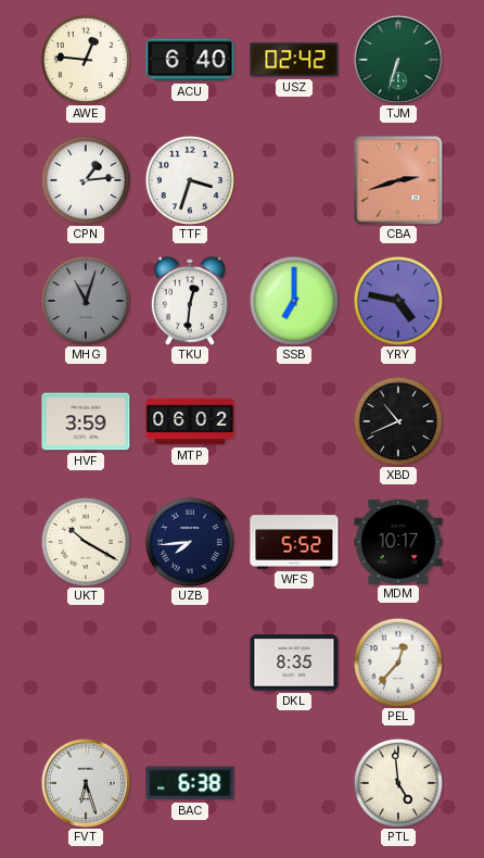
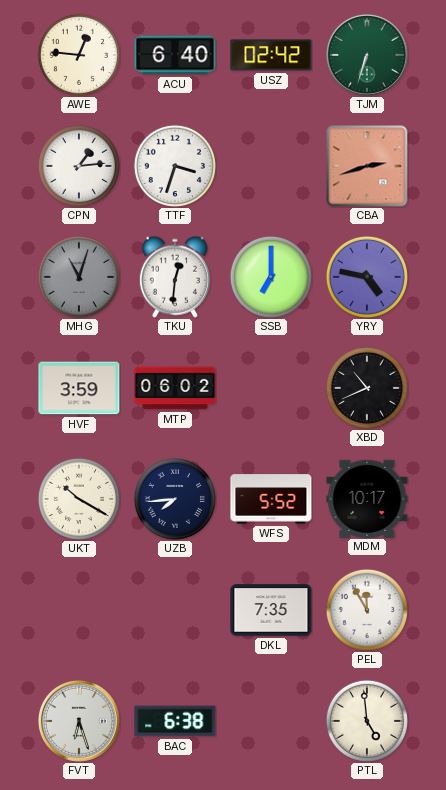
DKL: 8:35 -> 7:35
PEL: 12:37 -> 11:55
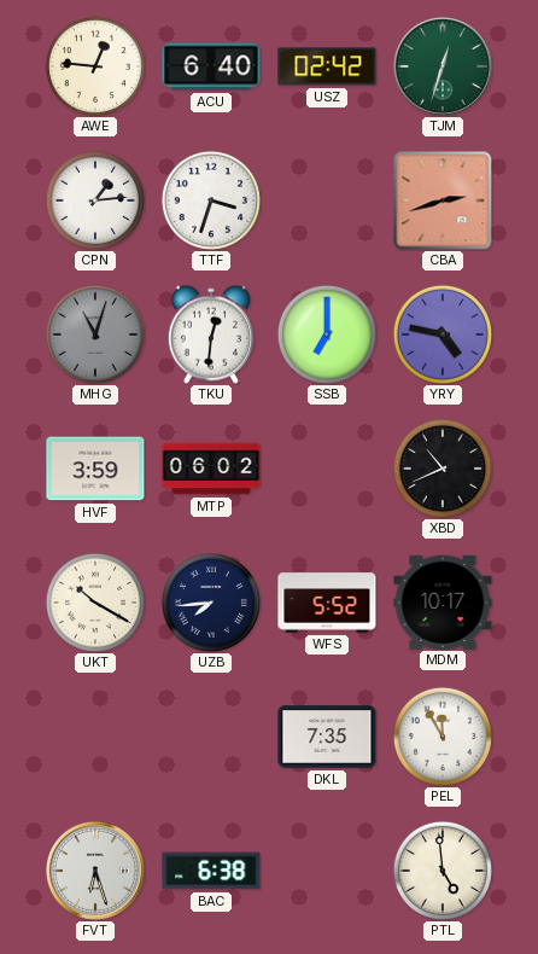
TJM: 6:33 -> 12:33
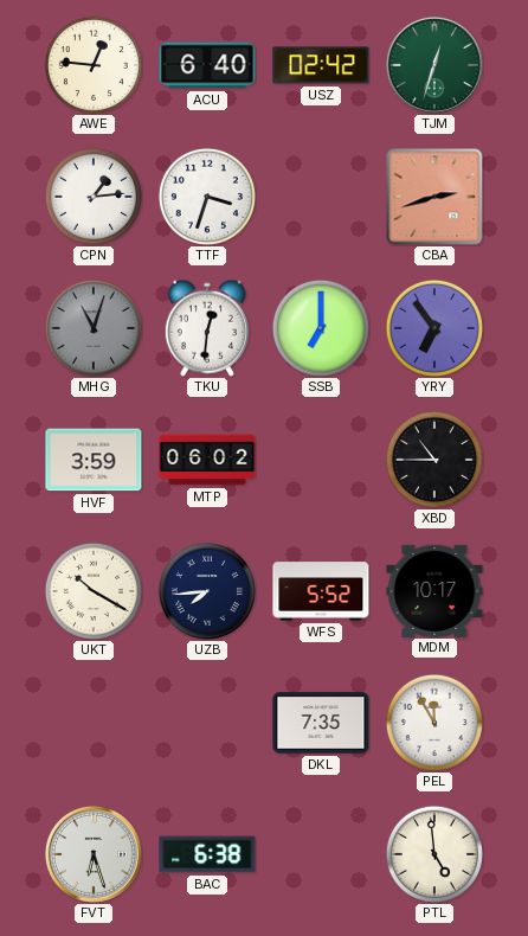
YRY: 4:47 -> 6:54
XBD: 10:41 -> 10:45
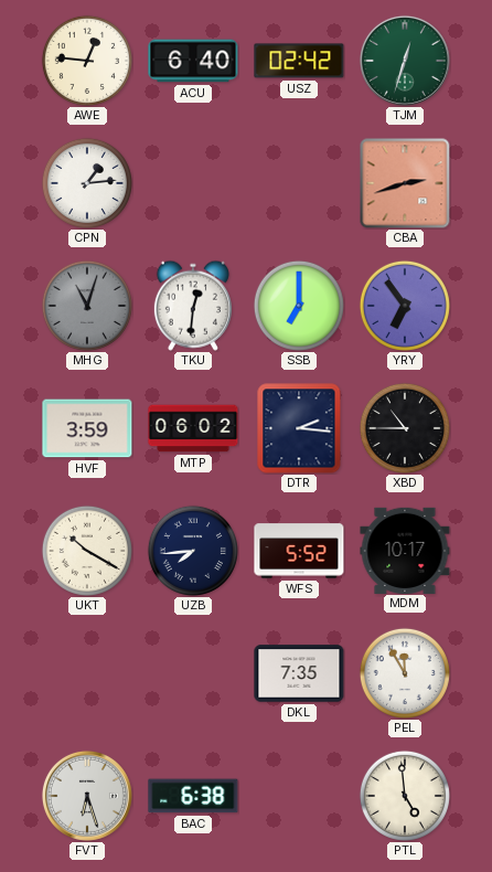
TTF: 3:33 -> none
DTR: none -> 2:16
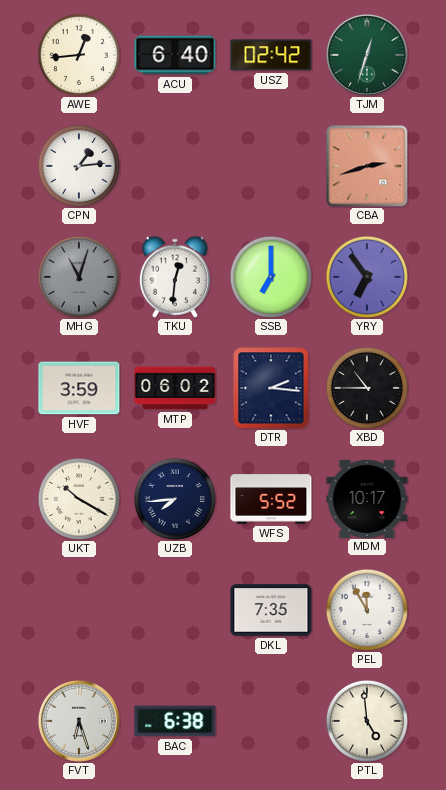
AWE: 12:46 -> 12:44
